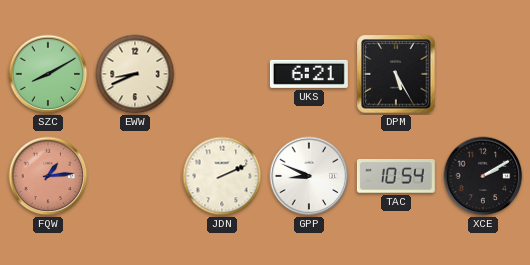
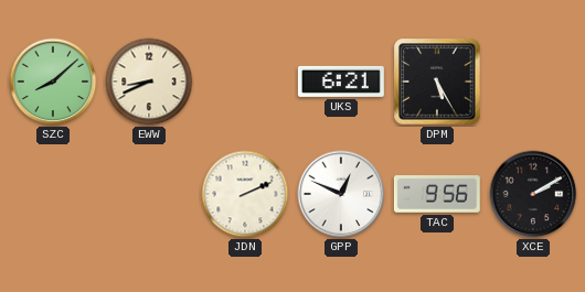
SZC: 8:10 -> 8:08
FQW: 1:14 -> none
GPP: 8:49 -> 12:49
TAC: 10:54 -> 9:56
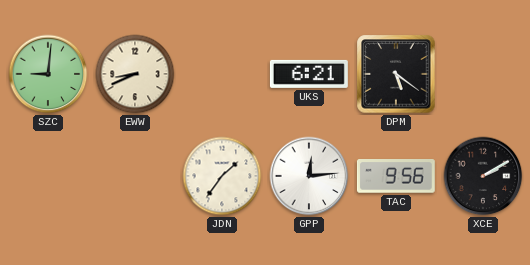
SZC: 8:08 -> 9:01
DPM: 5:25 -> 5:21
JDN: 2:11 -> 1:36
GPP: 12:49 -> 12:14
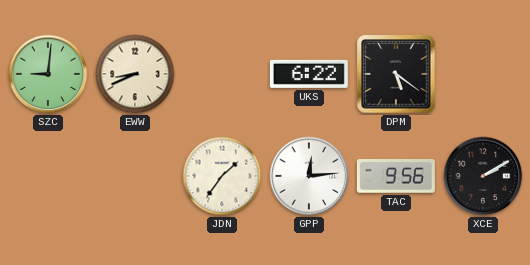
UKS: 6:21 -> 6:22
